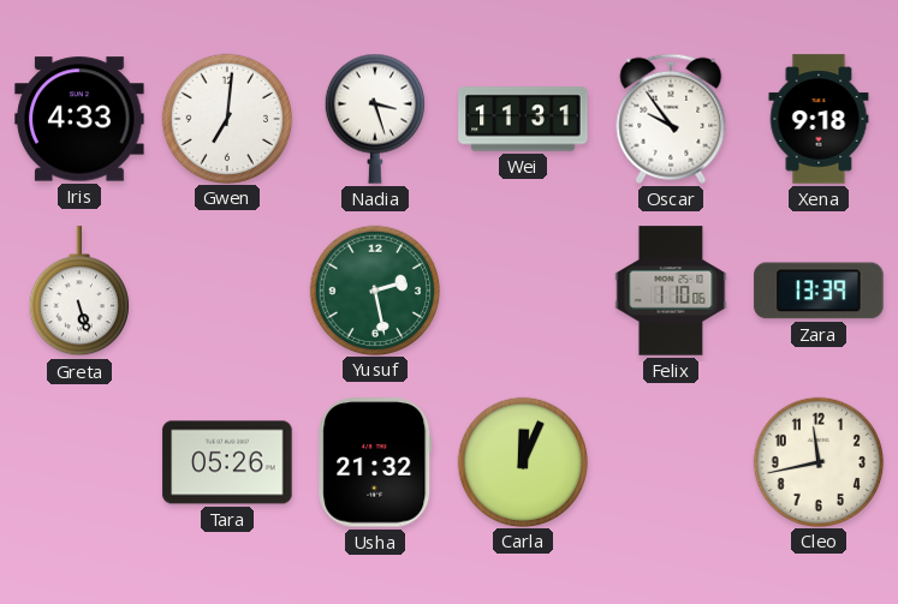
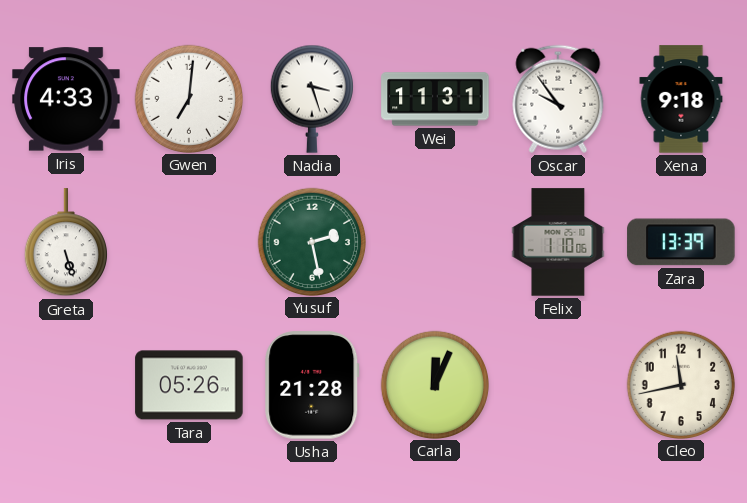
Usha: 21:32 -> 21:28
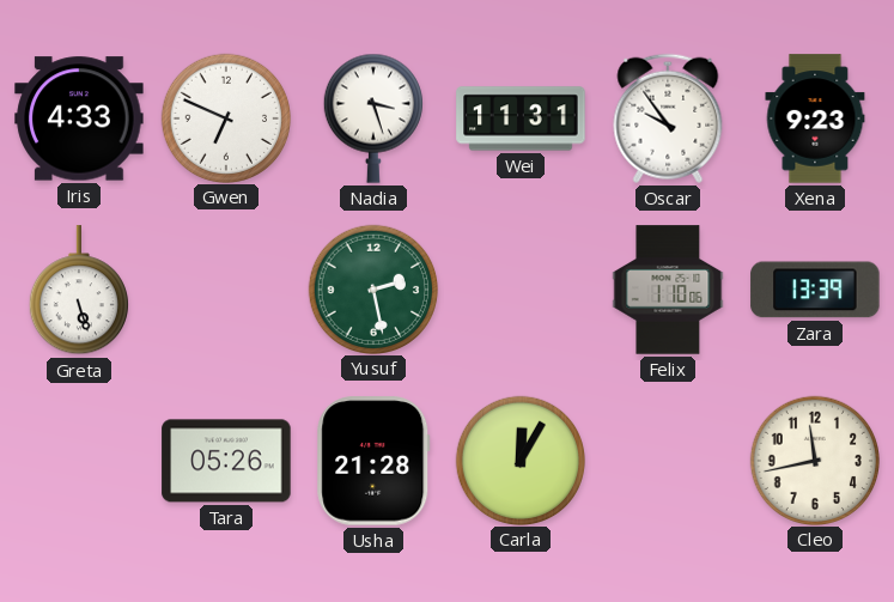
Gwen: 7:01 -> 6:49
Xena: 9:18 -> 9:23
Carla: 12:04 -> 12:05
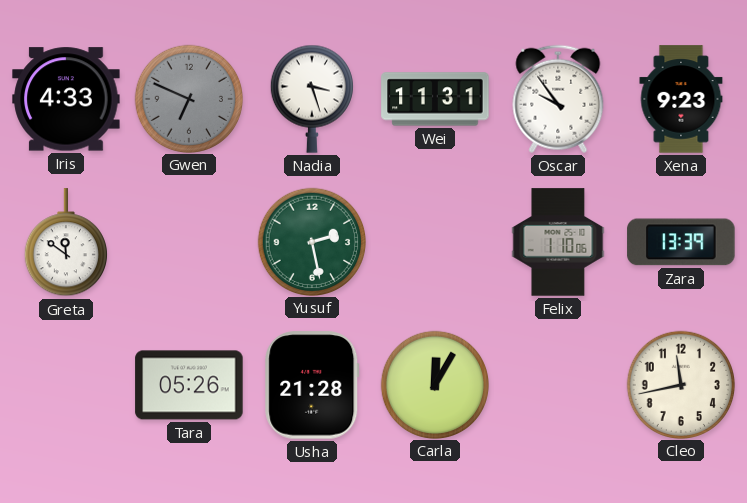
Gwen dial: white -> grey
Greta: 5:27 -> 11:51
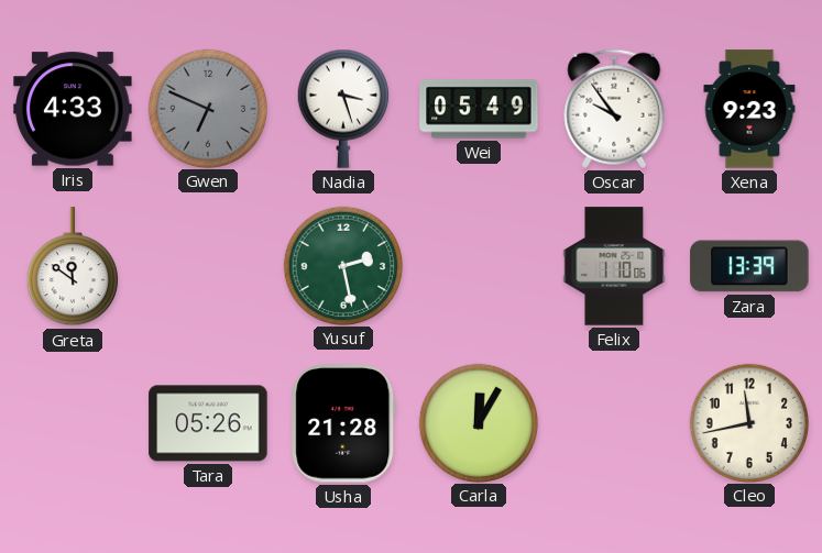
Wei: 11:31 -> 05:49
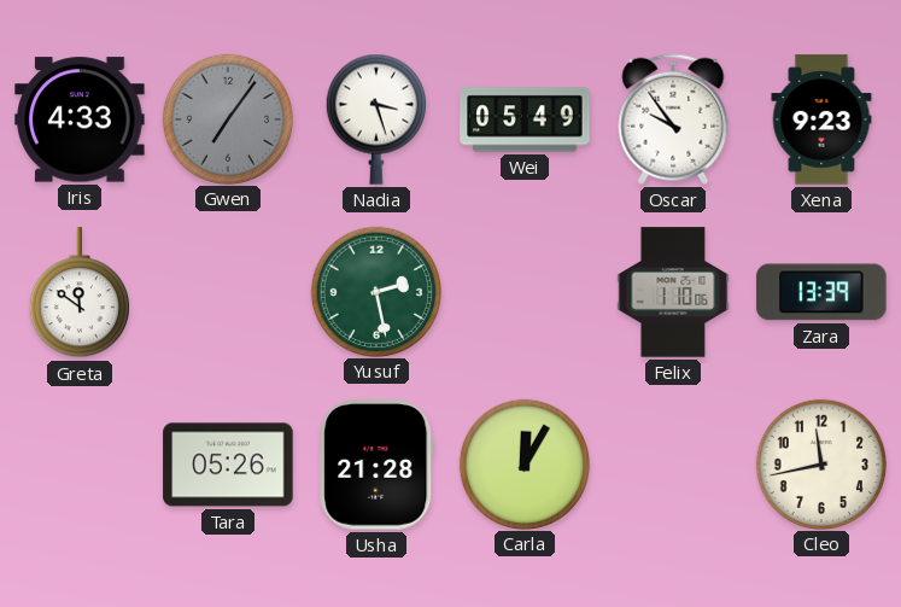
Gwen: 6:49 -> 7:06
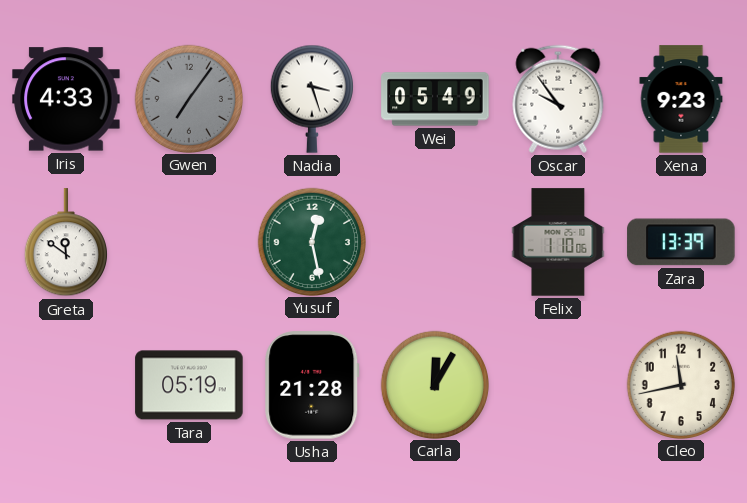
Yusuf: 2:28 -> 12:28
Tara: 05:26 -> 05:19
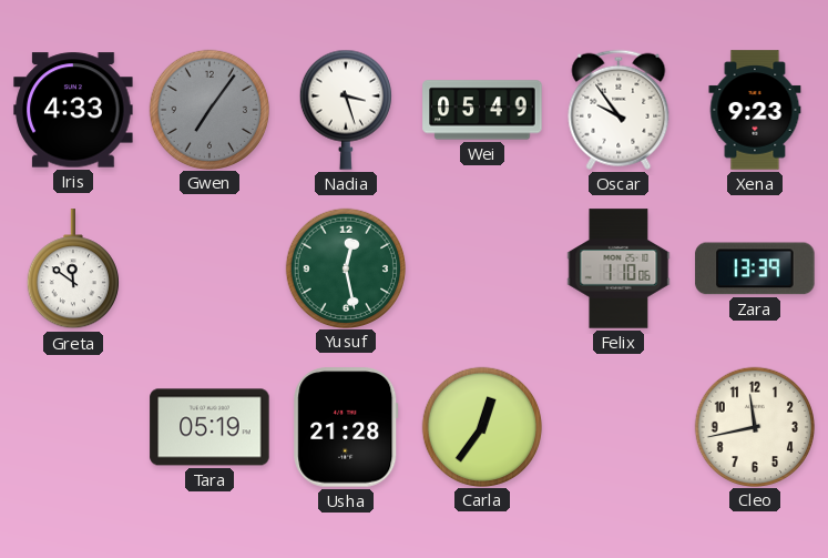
Carla: 12:05 -> 12:36
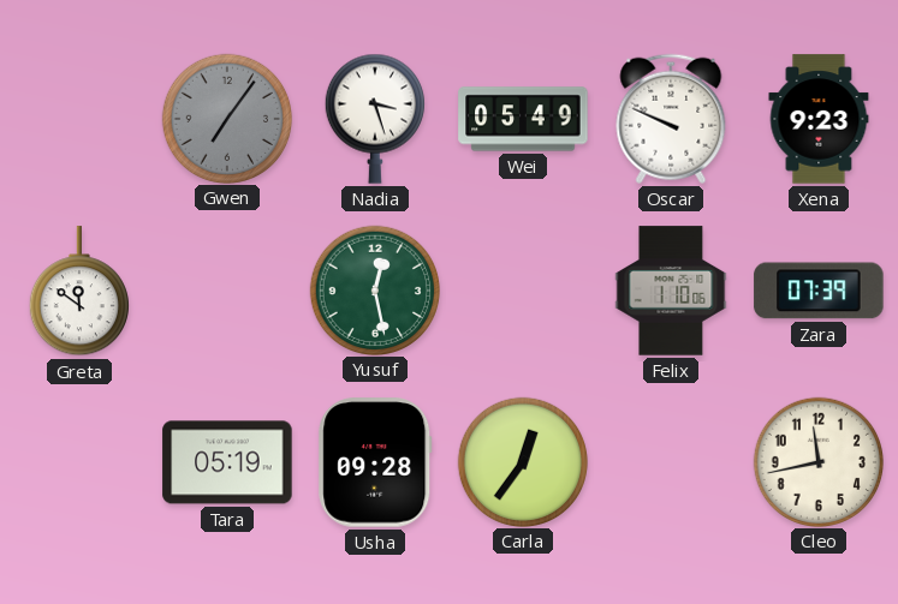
Iris: 4:33 -> none
Oscar: 9:54 -> 9:49
Zara: 13:39 -> 07:39
Usha: 21:28 -> 09:28
